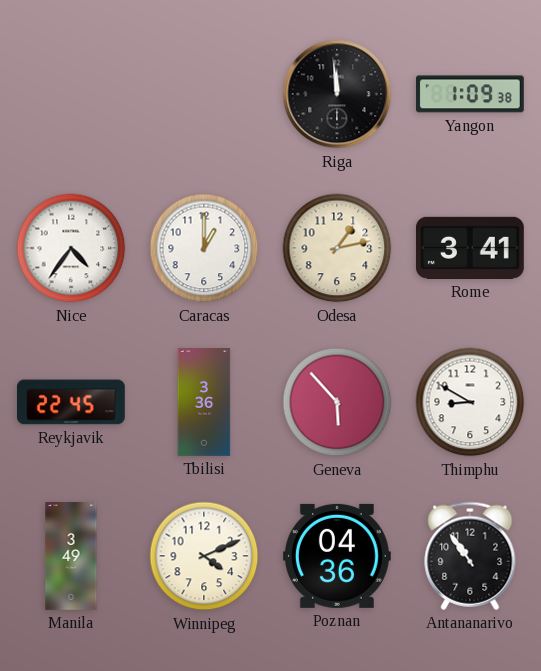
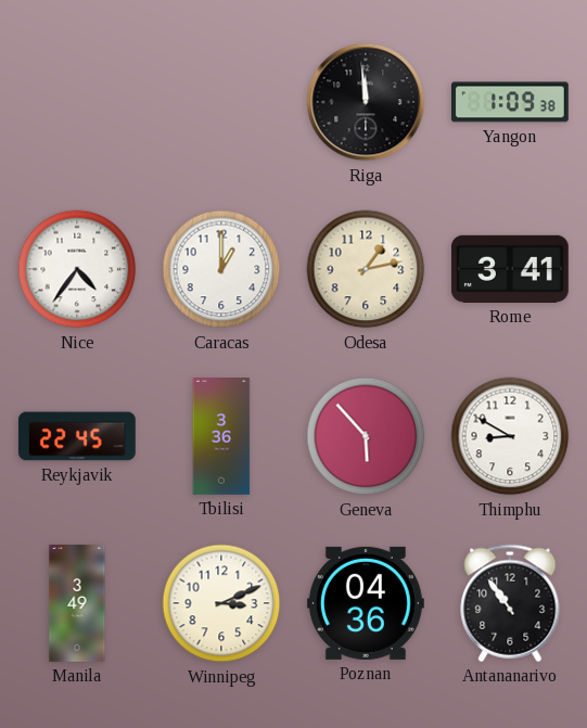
Winnipeg: 4:11 -> 3:11
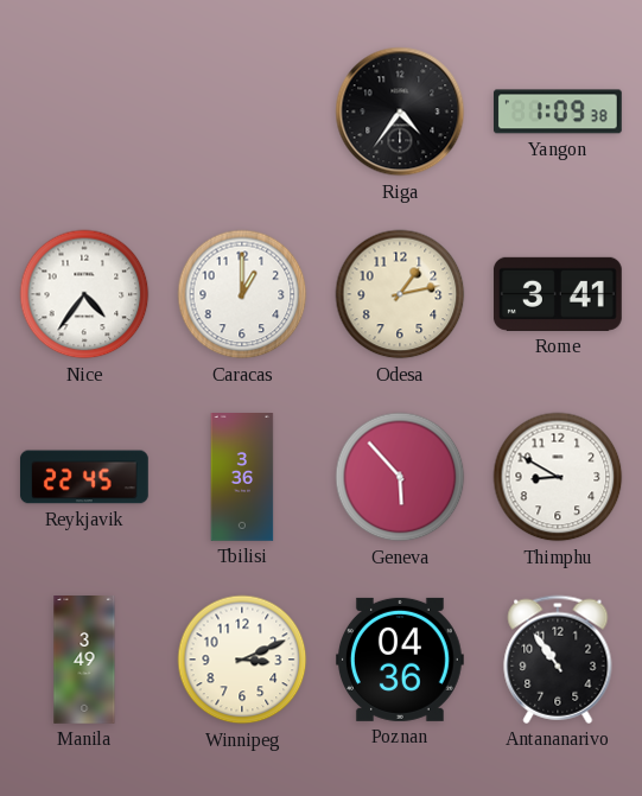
Riga: 11:59 -> 4:36
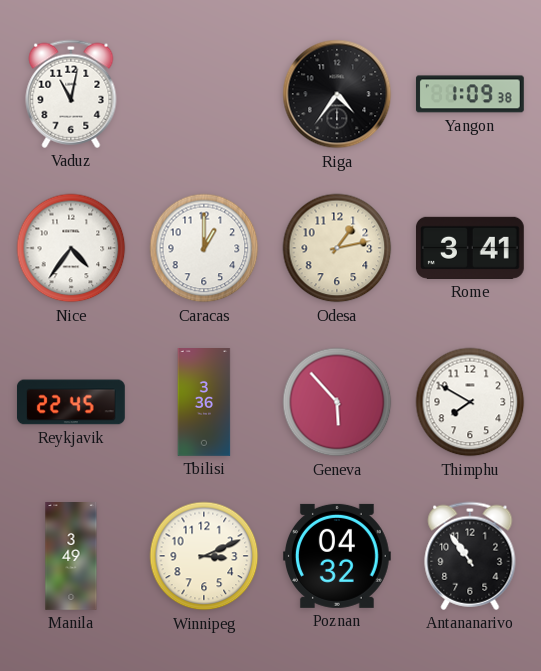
Vaduz: none -> 11:02
Thimphu: 8:50 -> 7:50
Poznan: 04:36 -> 04:32
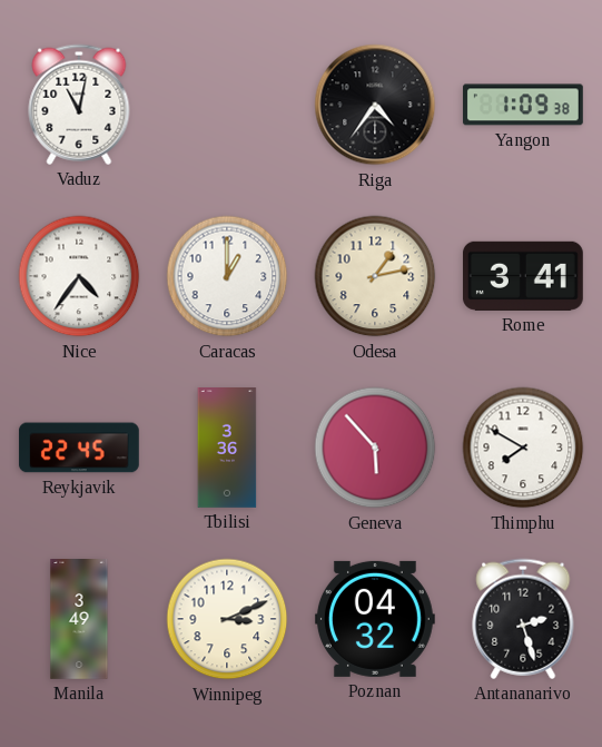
Antananarivo: 10:54 -> 2:27
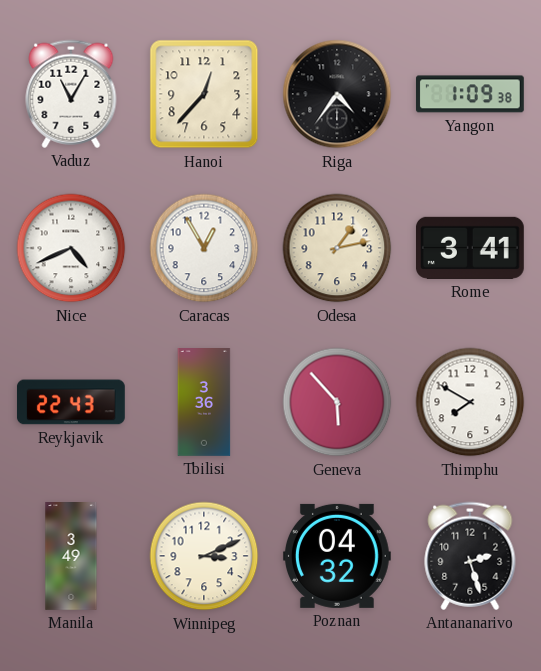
Vaduz: 11:02 -> 11:05
Hanoi: none -> 12:37
Nice: 4:36 -> 4:41
Caracas: 1:00 -> 12:55
Reykjavik: 22:45 -> 22:43
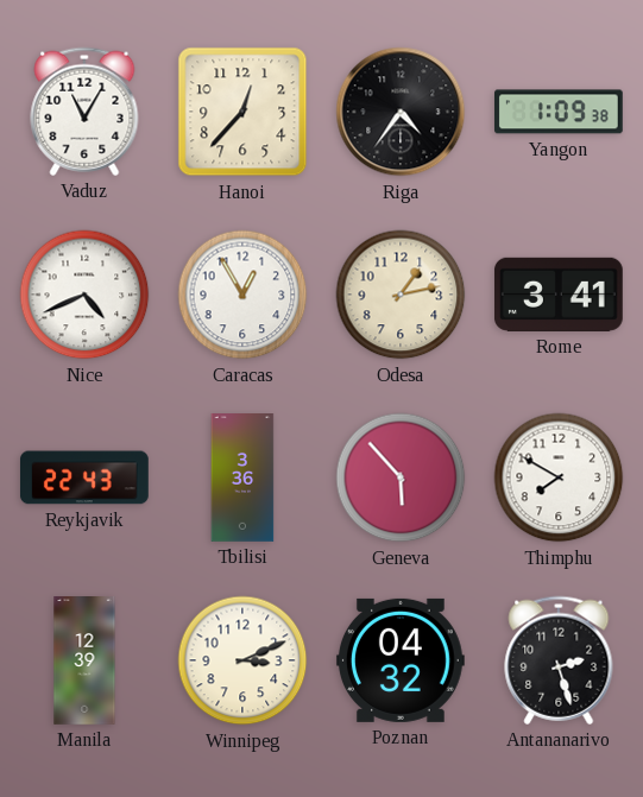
Manila: 3:49 -> 12:39
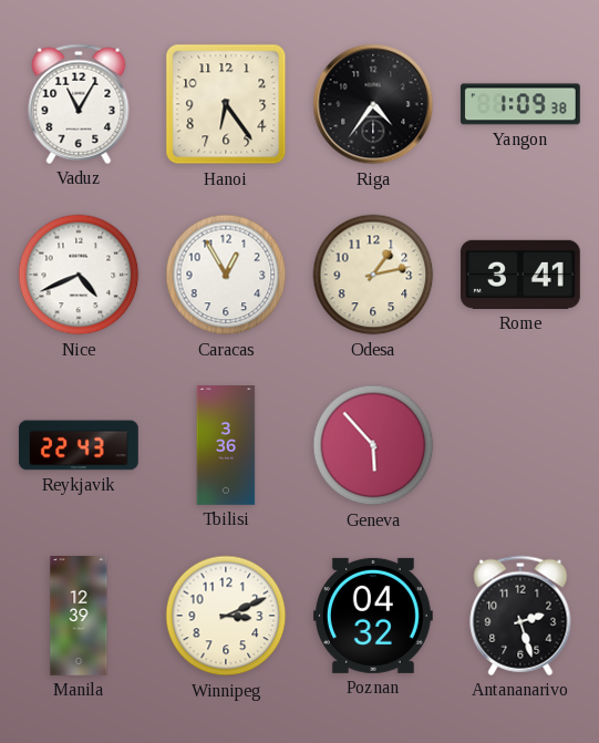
Hanoi: 12:37 -> 6:24
Thimphu: 7:50 -> none
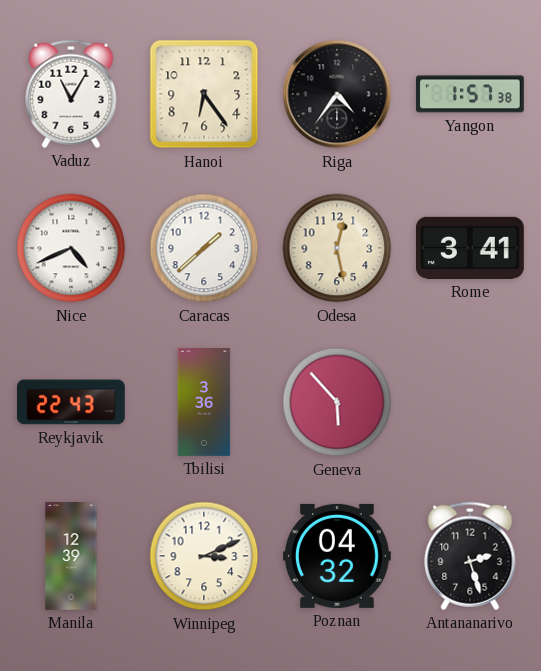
Yangon: 1:09 -> 1:57
Caracas: 12:55 -> 1:38
Odesa: 1:13 -> 12:28
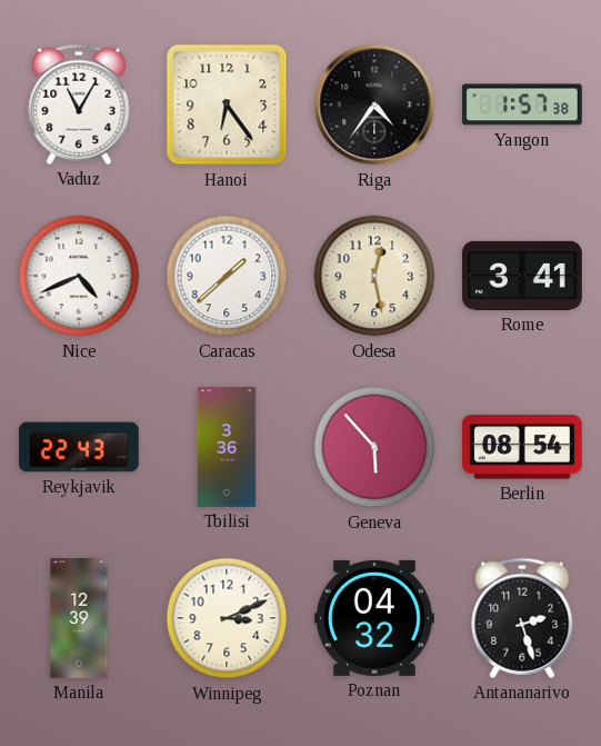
Berlin: none -> 08:54
